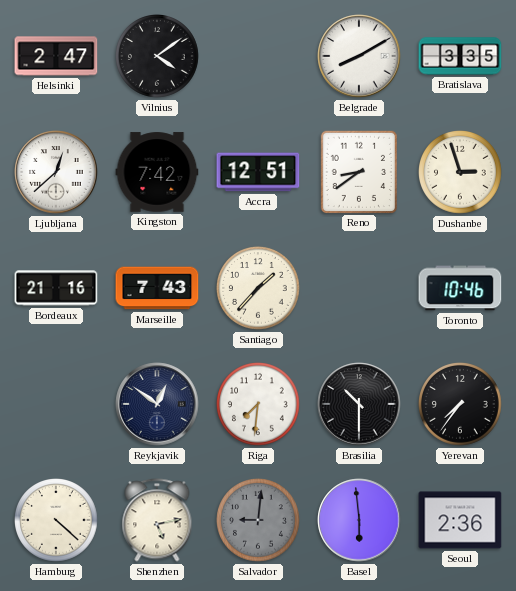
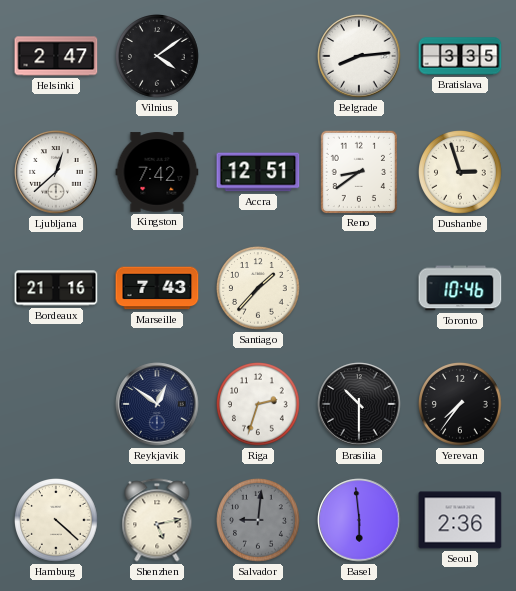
Belgrade: 8:10 -> 8:14
Riga: 7:31 -> 2:33
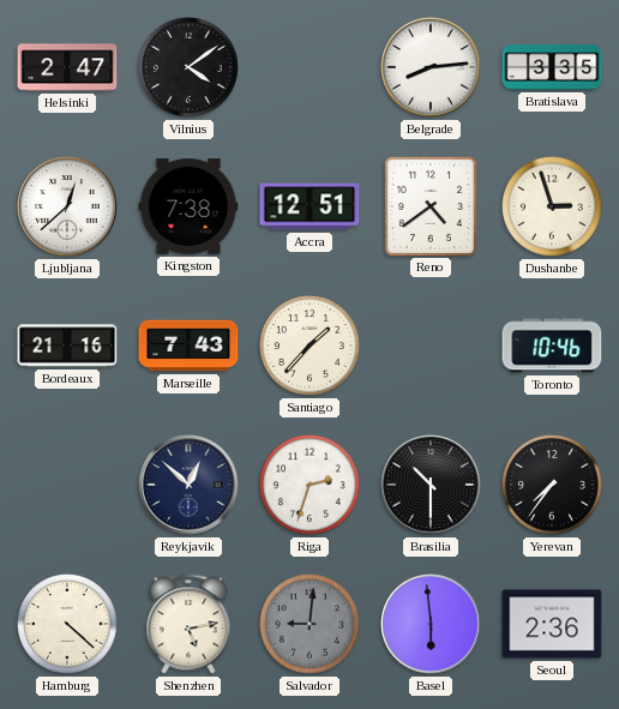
Kingston: 7:42 -> 7:38
Reno: 8:39 -> 4:39
Reykjavik: 12:51 -> 12:52
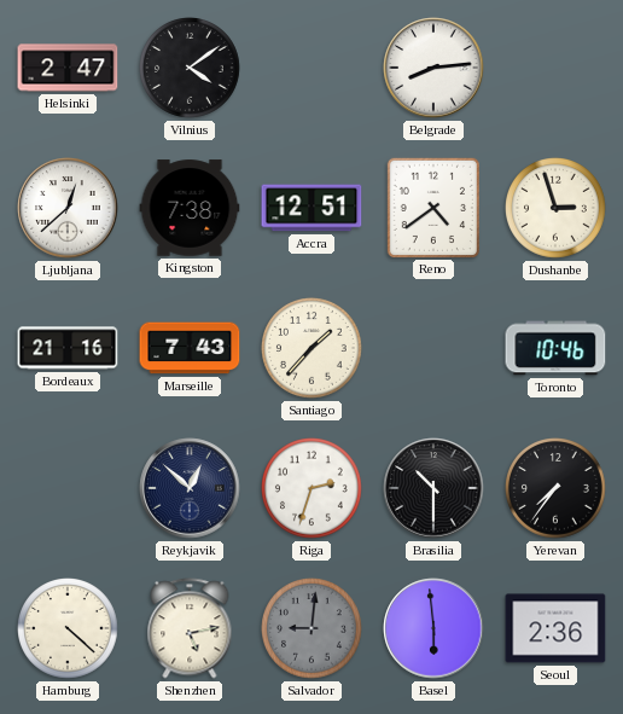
Bratislava: 3:35 -> none
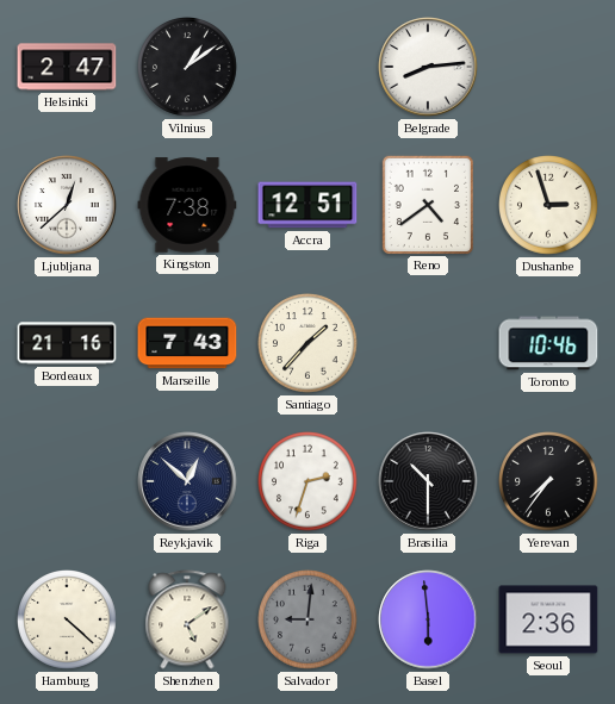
Vilnius: 4:09 -> 1:09
Shenzhen: 5:13 -> 5:09
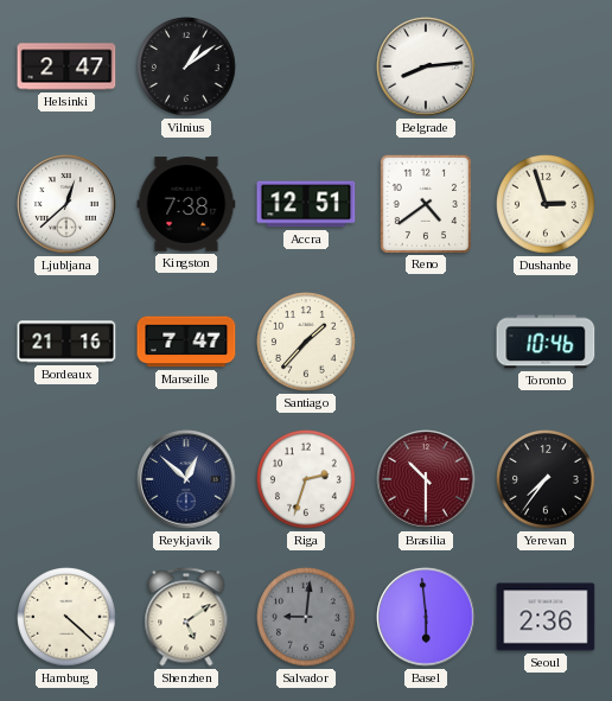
Marseille: 7:43 -> 7:47
Brasilia dial: black -> burgundy
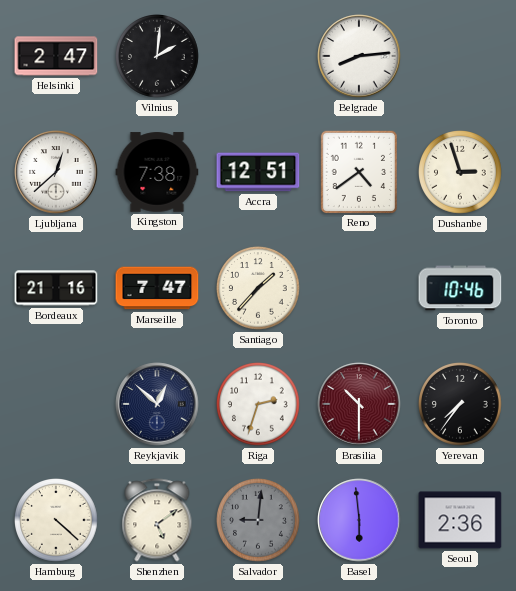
Vilnius: 1:09 -> 2:01
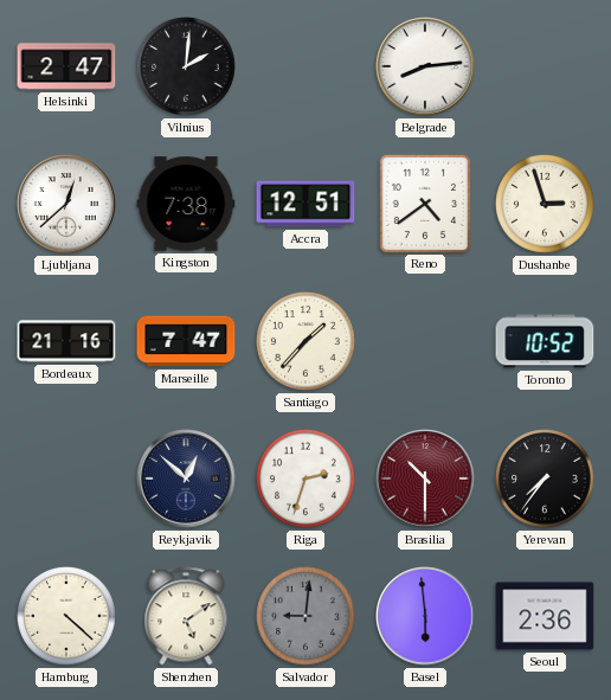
Toronto: 10:46 -> 10:52
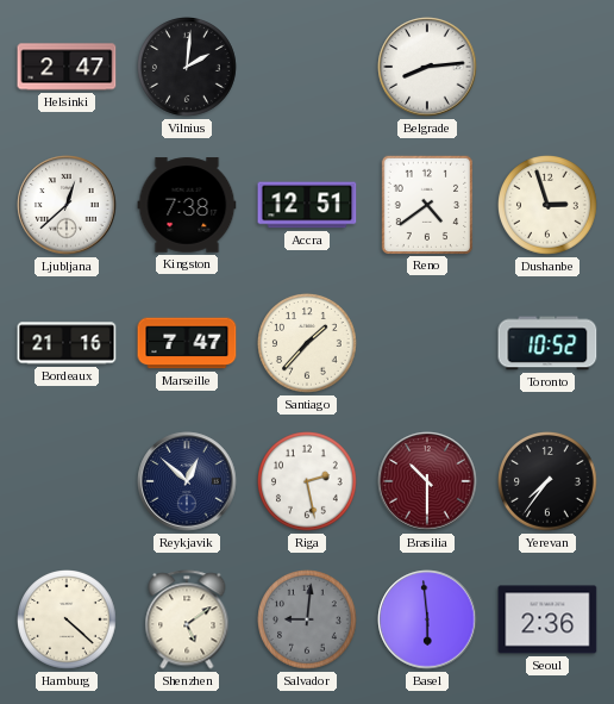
Riga: 2:33 -> 2:28
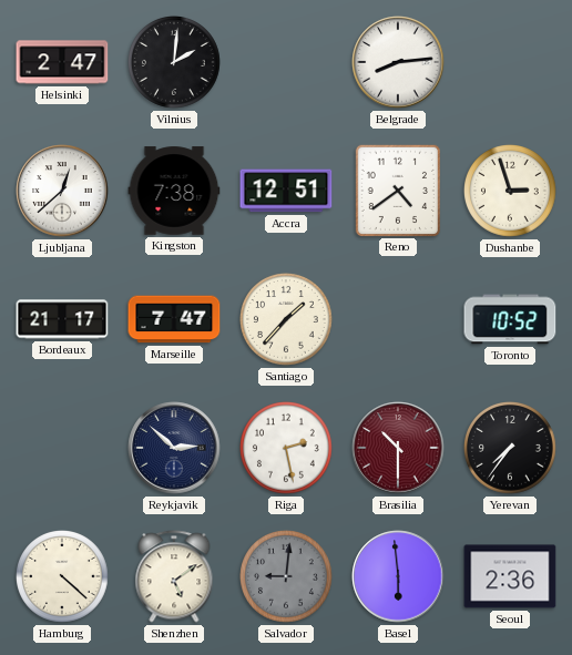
Bordeaux: 21:16 -> 21:17
Reykjavik: 12:52 -> 2:52
